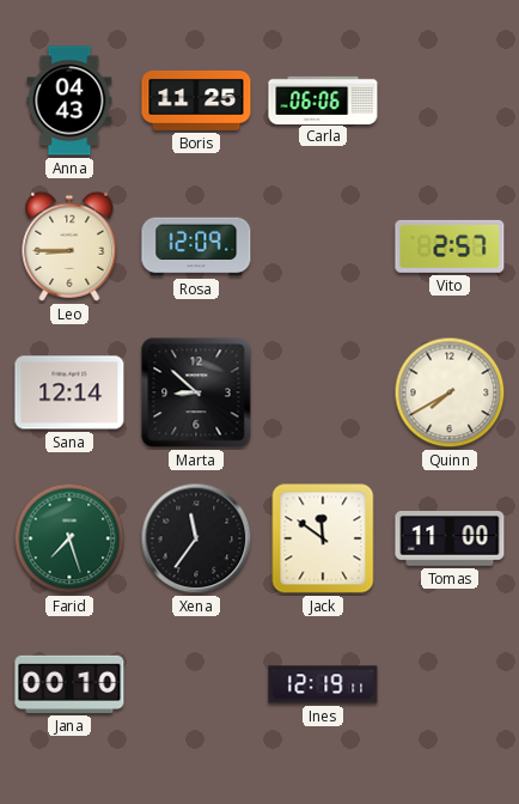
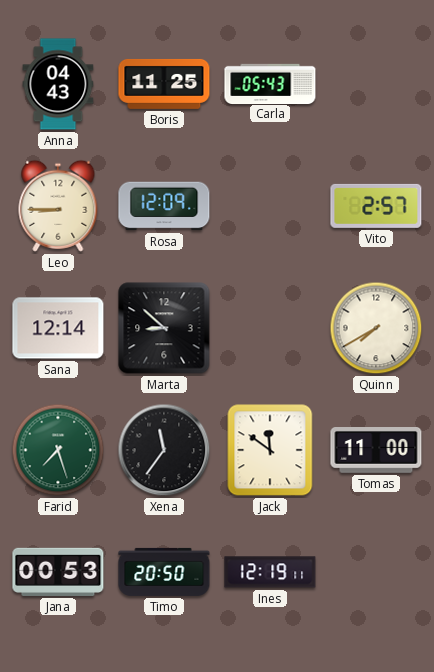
Carla: 06:06 -> 05:43
Jana: 00:10 -> 00:53
Timo: none -> 20:50
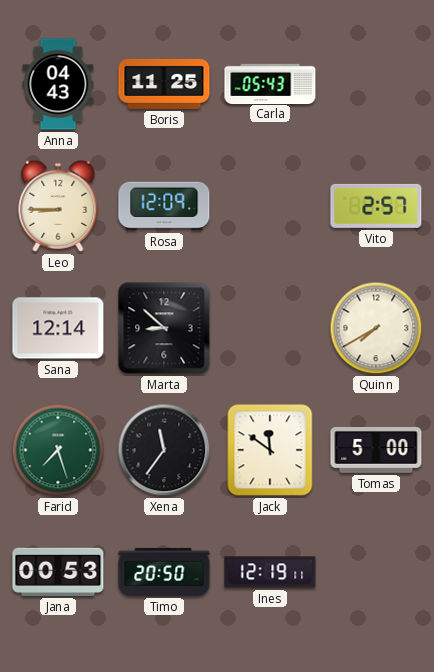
Tomas: 11:00 -> 5:00
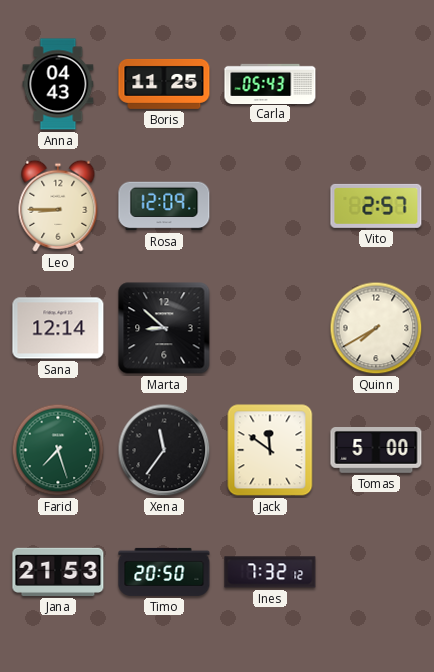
Jana: 00:53 -> 21:53
Ines: 12:19 -> 7:32
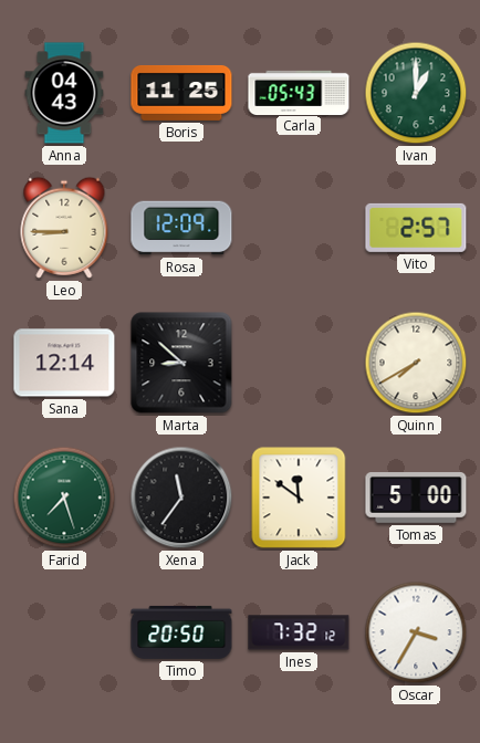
Ivan: none -> 1:00
Jana: 21:53 -> none
Oscar: none -> 3:35
